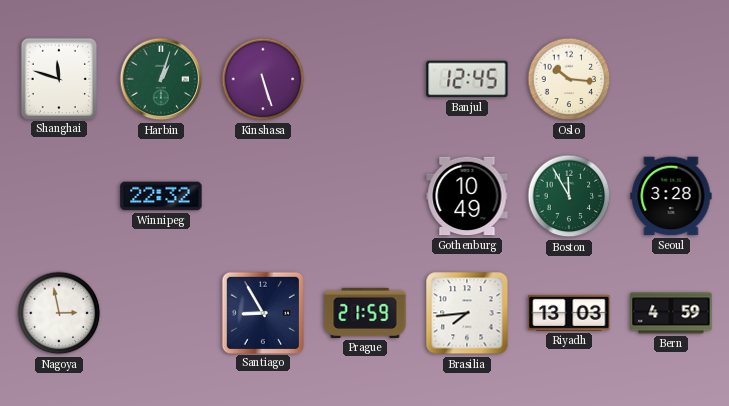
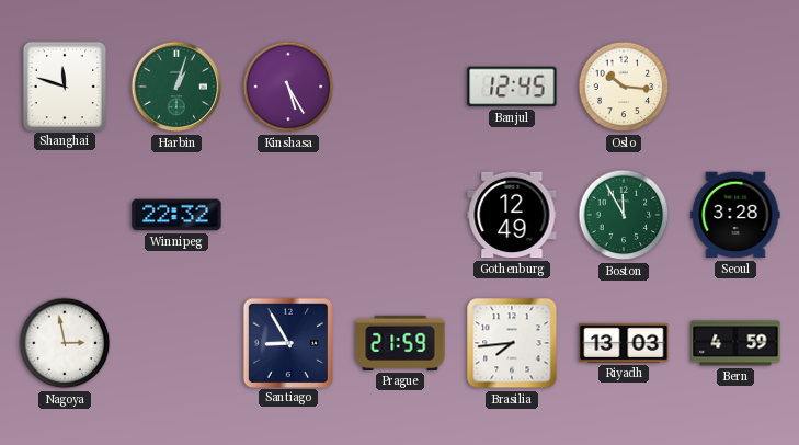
Kinshasa: 5:27 -> 5:25
Gothenburg: 10:49 -> 12:49
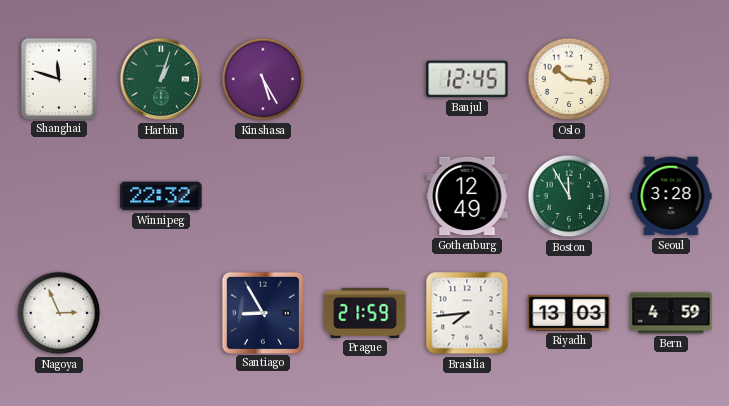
Nagoya: 2:58 -> 2:56
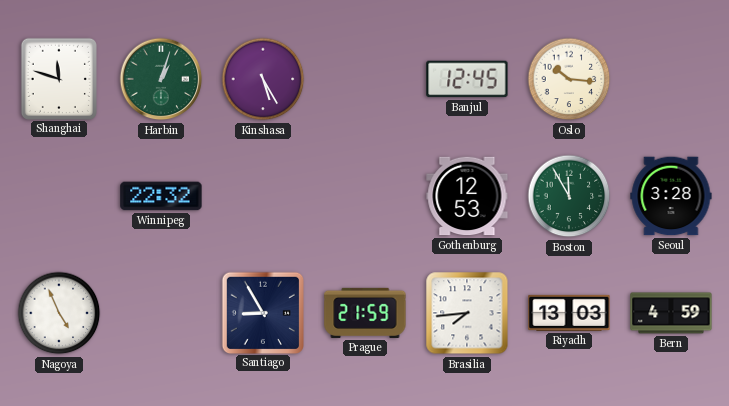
Gothenburg: 12:49 -> 12:53
Nagoya: 2:56 -> 4:56
